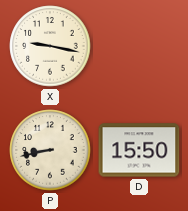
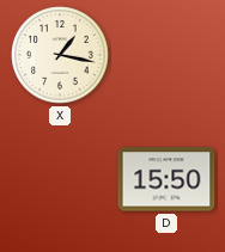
X: 9:17 -> 1:17
P: 8:43 -> none
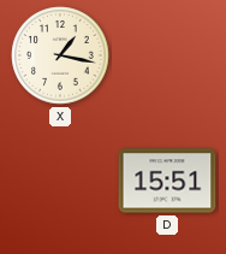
D: 15:50 -> 15:51
